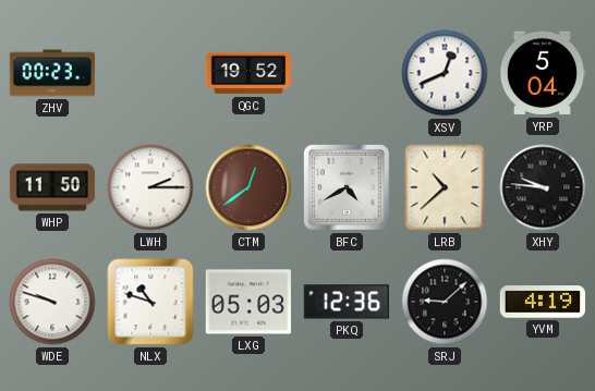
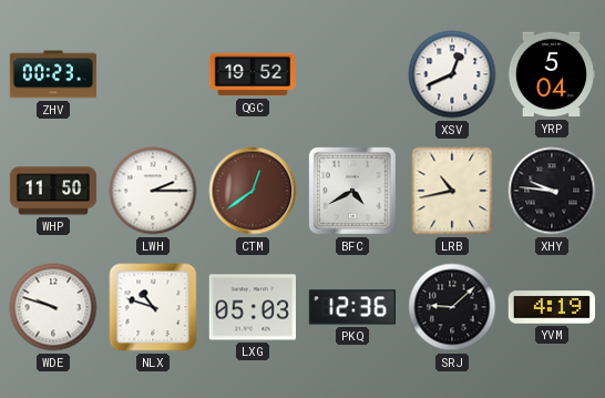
LRB: 10:38 -> 10:43
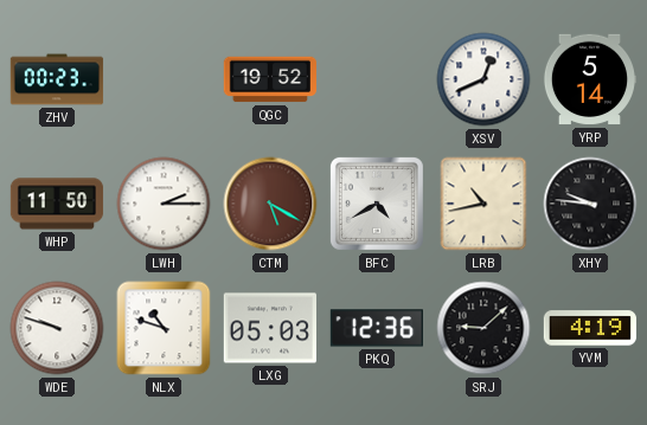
YRP: 5:04 -> 5:14
CTM: 12:39 -> 5:20
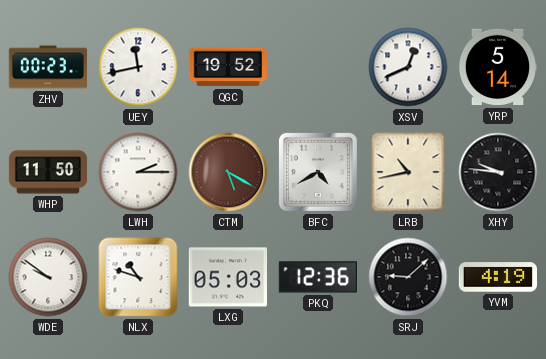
UEY: none -> 11:43
WDE: 9:48 -> 9:51
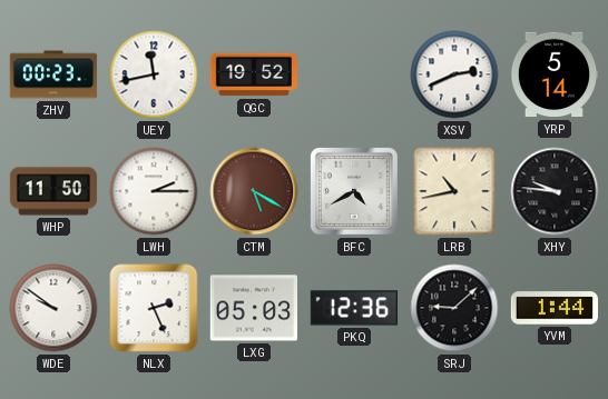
XSV: 12:41 -> 2:41
NLX: 10:48 -> 2:26
YVM: 4:19 -> 1:44
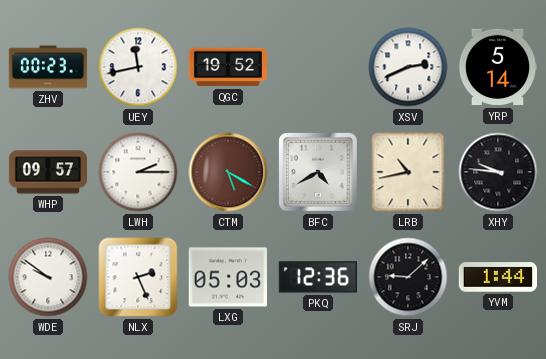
WHP: 11:50 -> 09:57
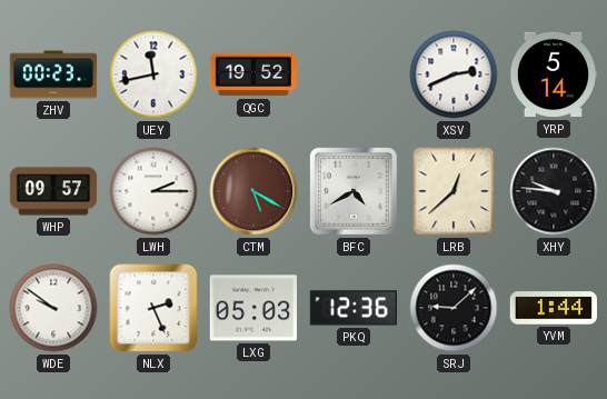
LRB: 10:43 -> 12:38
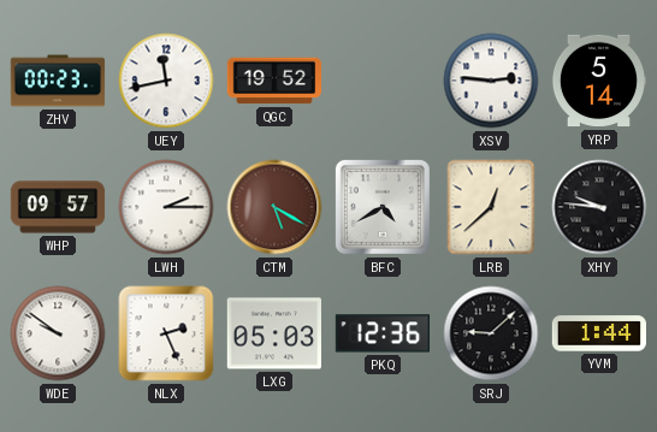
XSV: 2:41 -> 2:46
